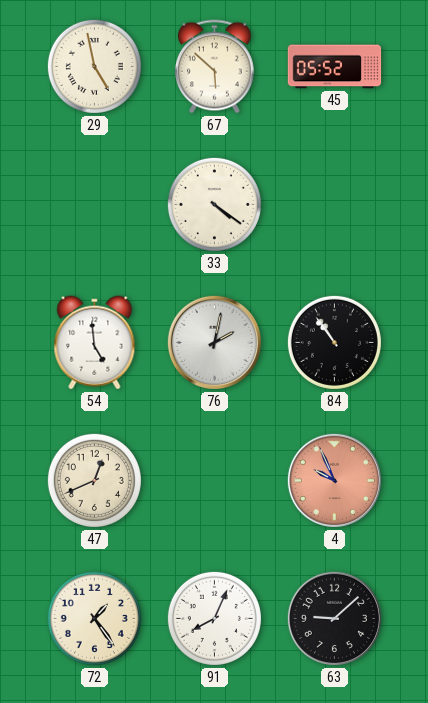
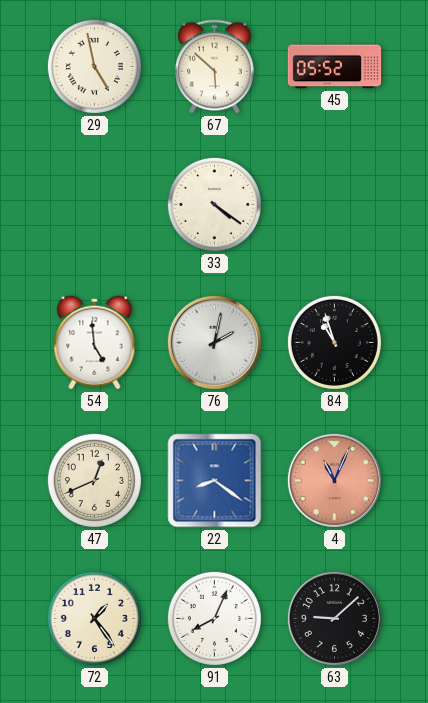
84: 10:54 -> 10:57
22: none -> 8:21
4: 9:56 -> 11:04
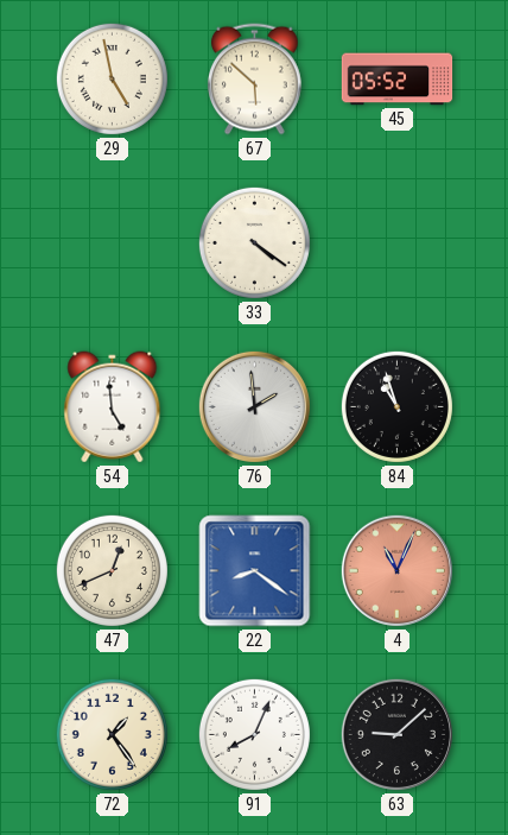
76: 2:02 -> 1:59
